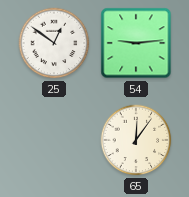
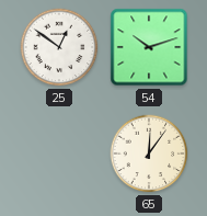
54: 9:14 -> 10:12
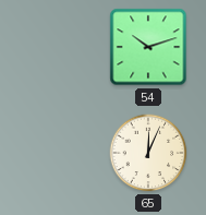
25: 12:51 -> none
65: 12:06 -> 12:04
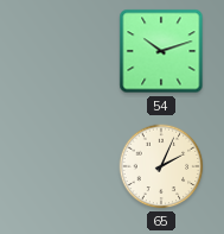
65: 12:04 -> 2:04
